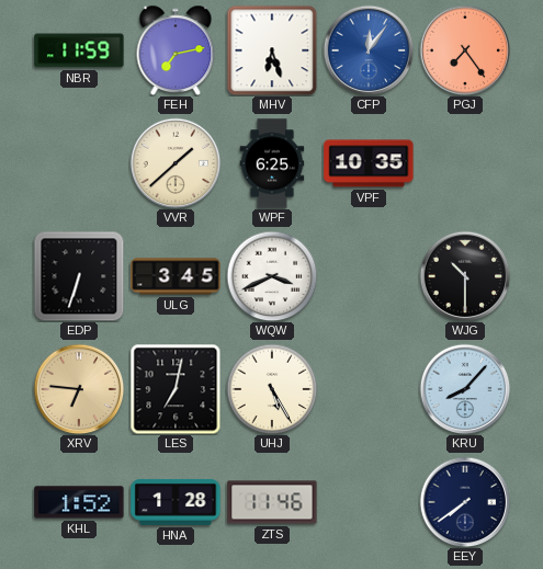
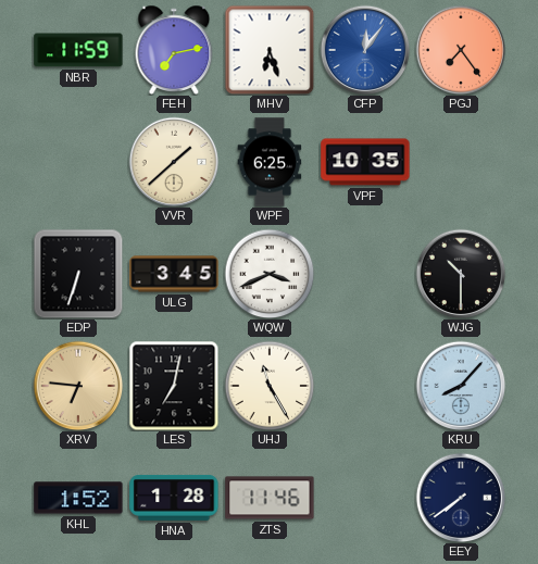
UHJ: 5:25 -> 11:25
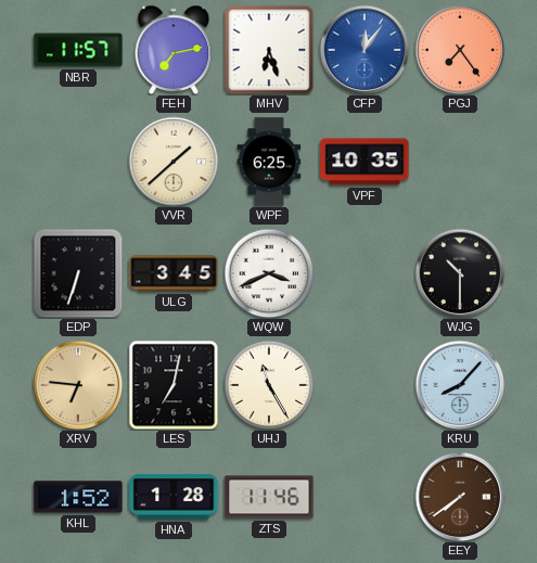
NBR: 11:59 -> 11:57
EEY dial: navy -> brown
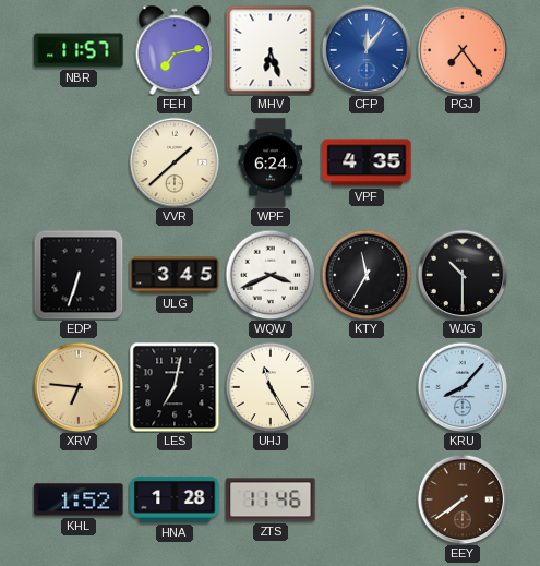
WPF: 6:25 -> 6:24
VPF: 10:35 -> 4:35
KTY: none -> 11:35
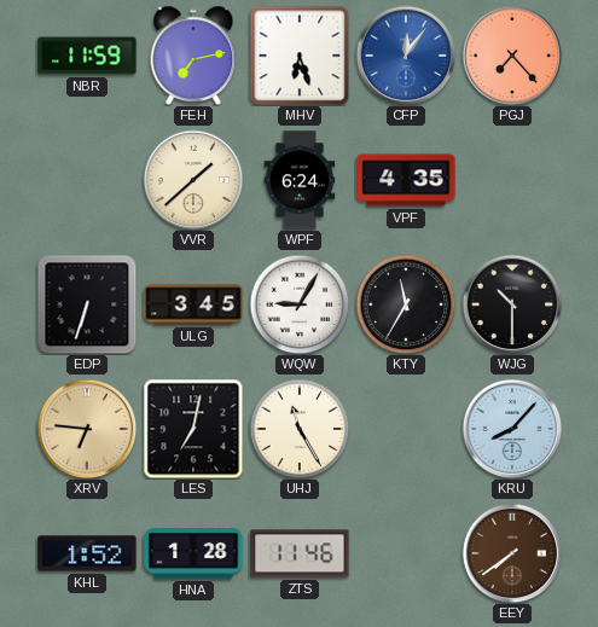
NBR: 11:57 -> 11:59
PGJ: 7:24 -> 7:23
WQW: 3:41 -> 9:05
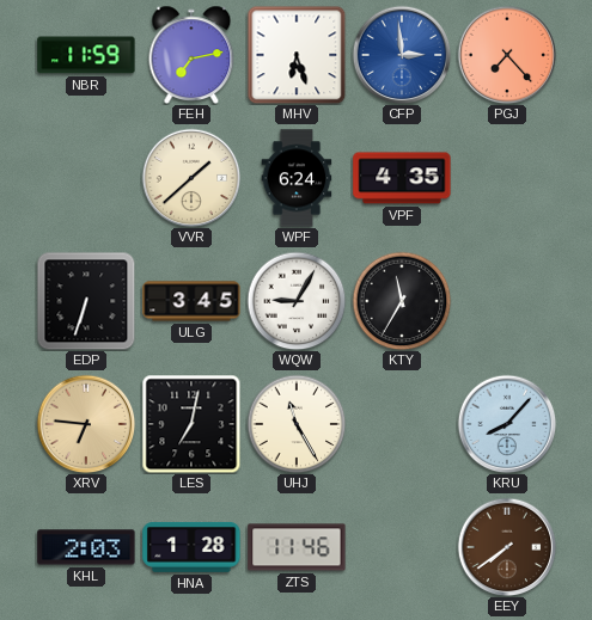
CFP: 12:06 -> 2:59
WJG: 10:30 -> none
KHL: 1:52 -> 2:03
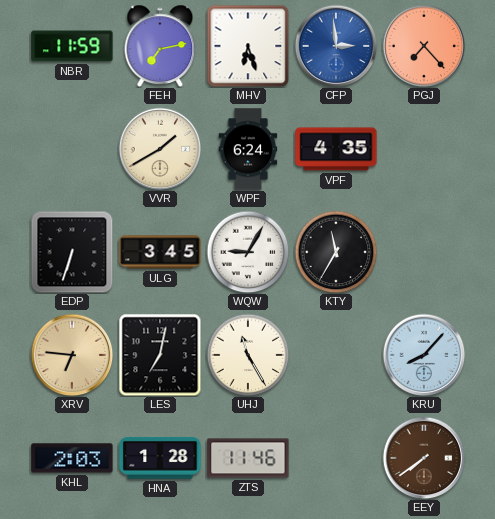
VVR: 1:38 -> 1:40
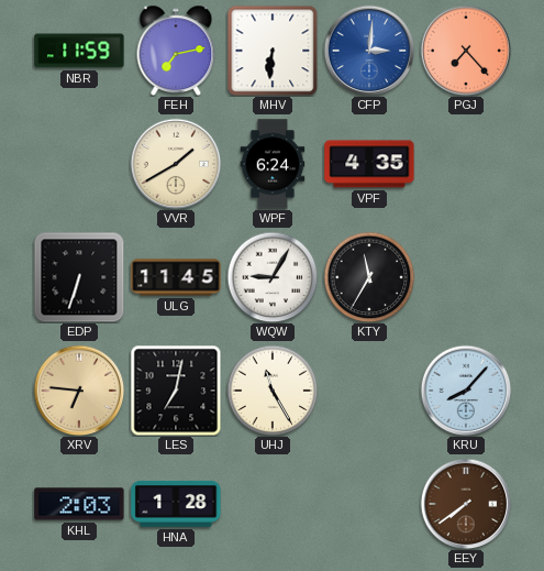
MHV: 6:27 -> 6:31
CFP: 2:59 -> 3:01
ULG: 3:45 -> 11:45
ZTS: 11:46 -> none
